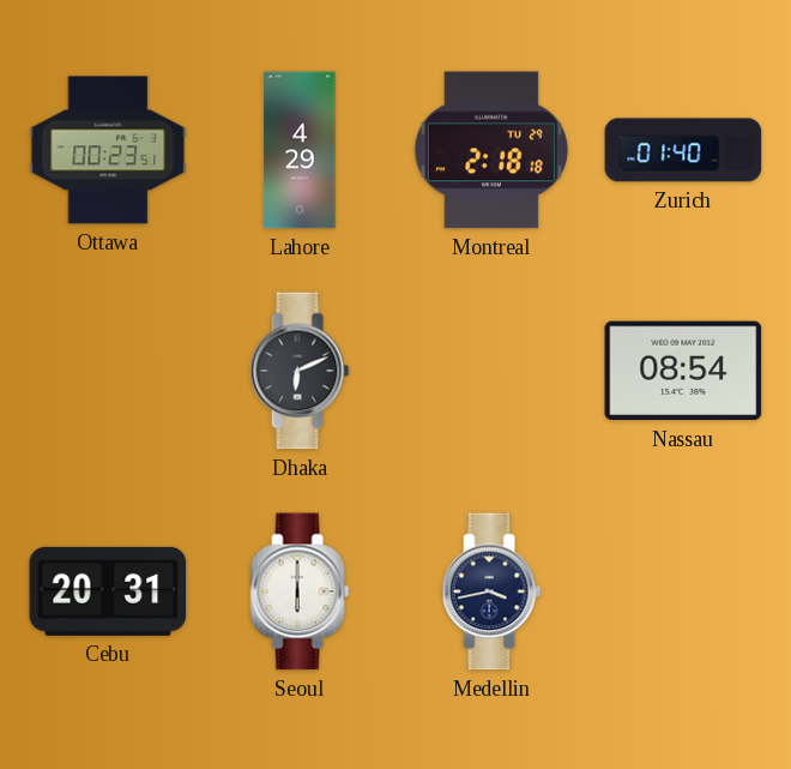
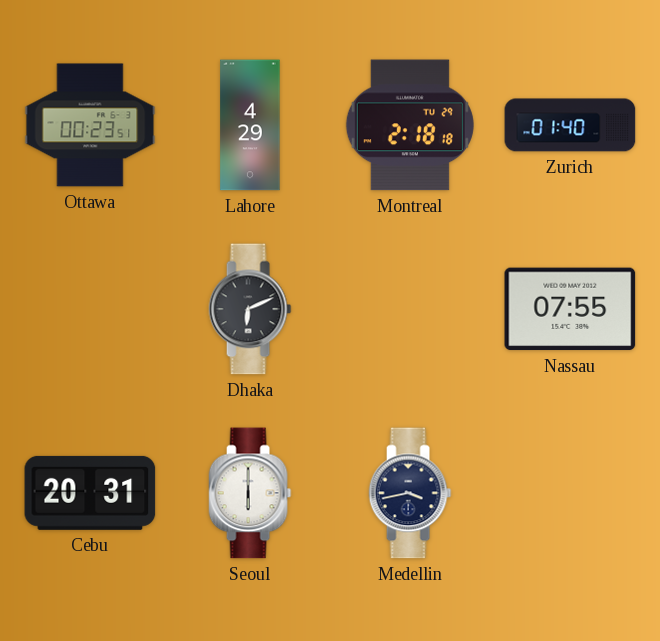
Nassau: 08:54 -> 07:55
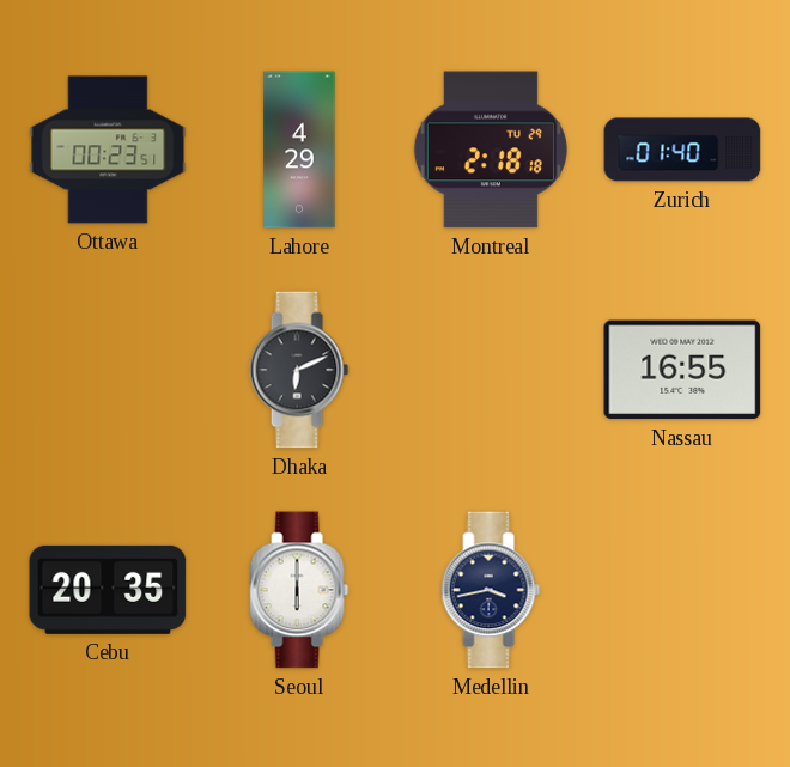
Nassau: 07:55 -> 16:55
Cebu: 20:31 -> 20:35
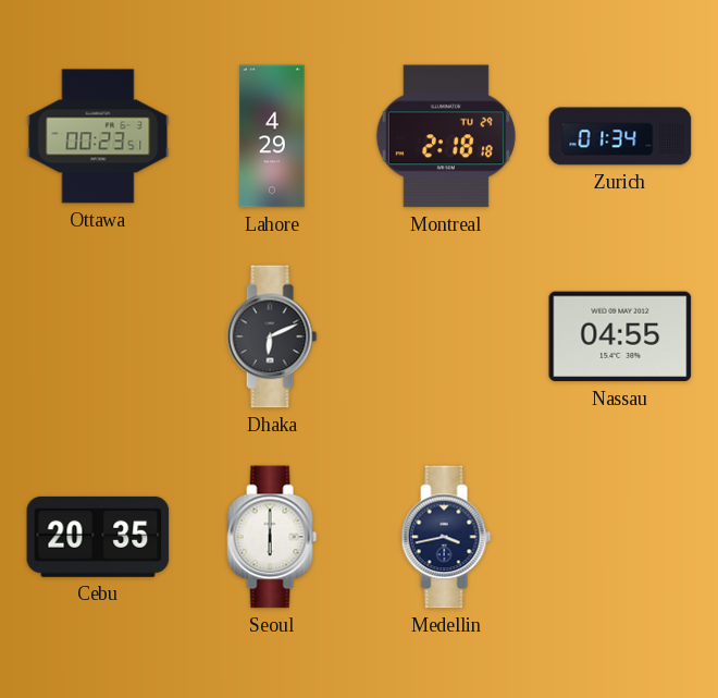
Zurich: 01:40 -> 01:34
Nassau: 16:55 -> 04:55
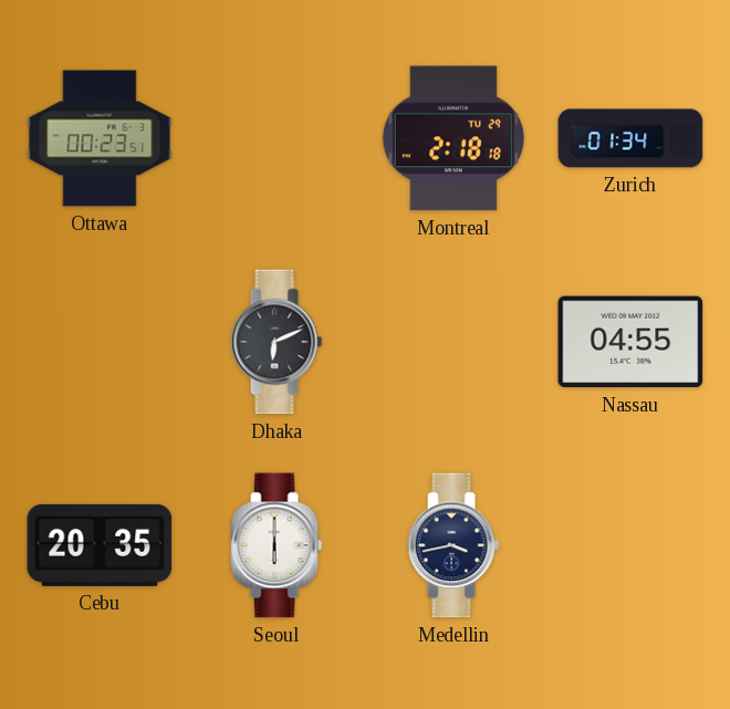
Lahore: 4:29 -> none
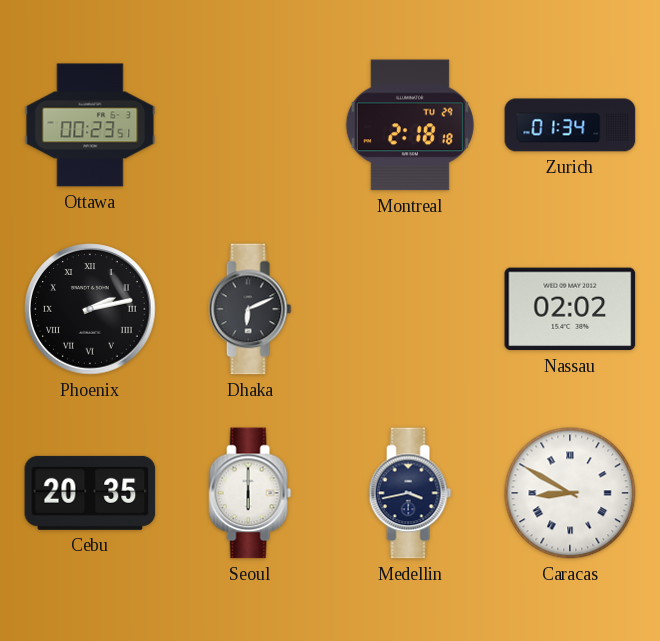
Phoenix: none -> 2:13
Nassau: 04:55 -> 02:02
Caracas: none -> 8:50
